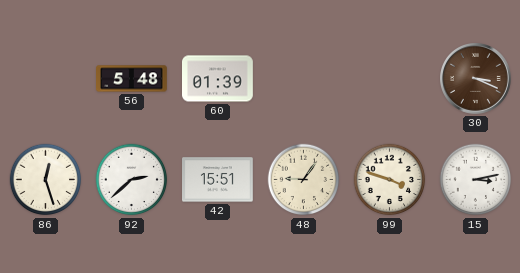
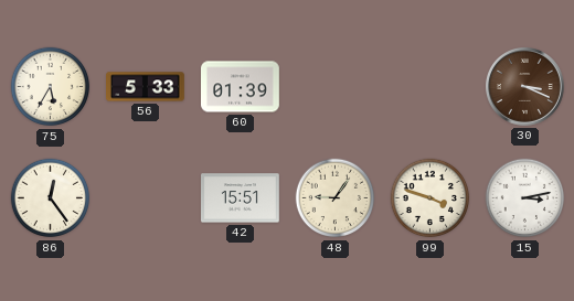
75: none -> 5:35
56: 5:48 -> 5:33
86: 12:27 -> 12:24
92: 2:38 -> none
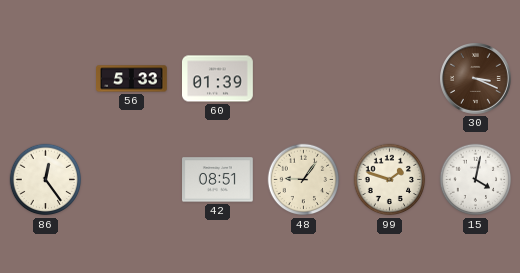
75: 5:35 -> none
42: 15:51 -> 08:51
99: 3:48 -> 1:48
15: 3:13 -> 4:02
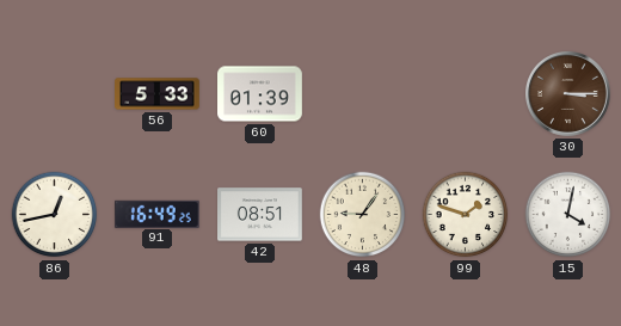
30: 3:19 -> 3:15
86: 12:24 -> 12:43
91: none -> 16:49
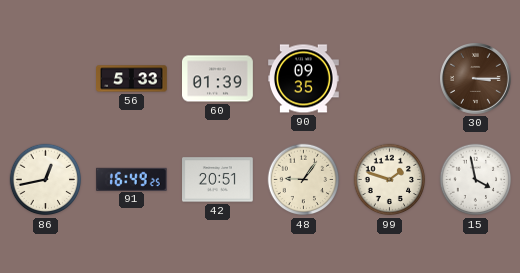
90: none -> 09:35
42: 08:51 -> 20:51
15: 4:02 -> 3:58
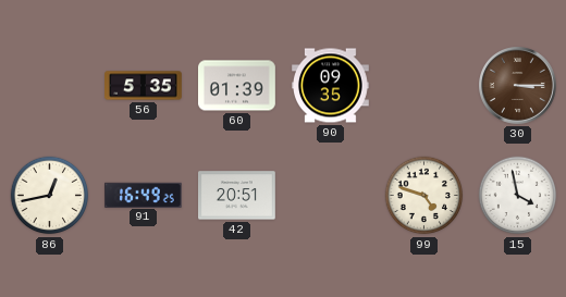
56: 5:33 -> 5:35
48: 9:06 -> none
99: 1:48 -> 4:48
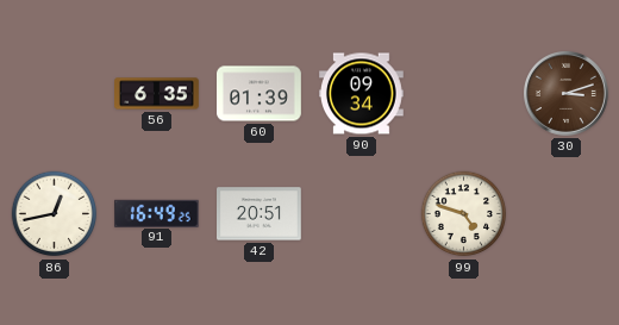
56: 5:35 -> 6:35
90: 09:35 -> 09:34
30: 3:15 -> 3:12
15: 3:58 -> none
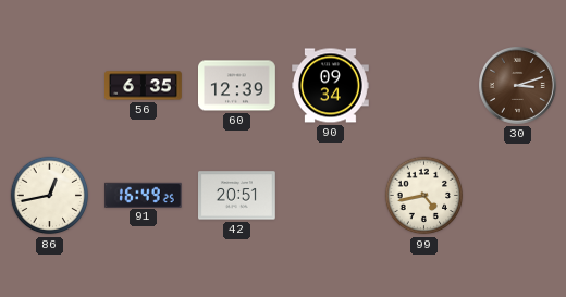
60: 01:39 -> 12:39
99: 4:48 -> 4:43
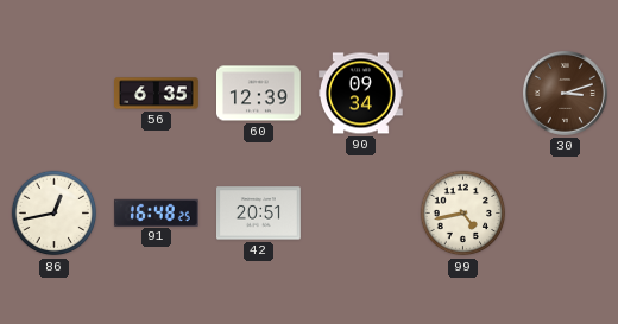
91: 16:49 -> 16:48
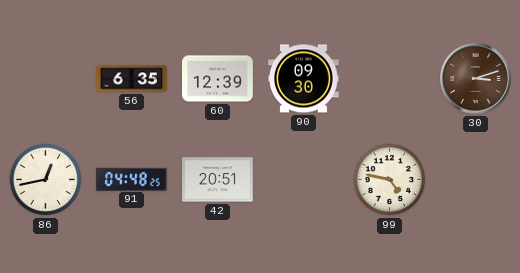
90: 09:34 -> 09:30
91: 16:48 -> 04:48
99: 4:43 -> 4:47
